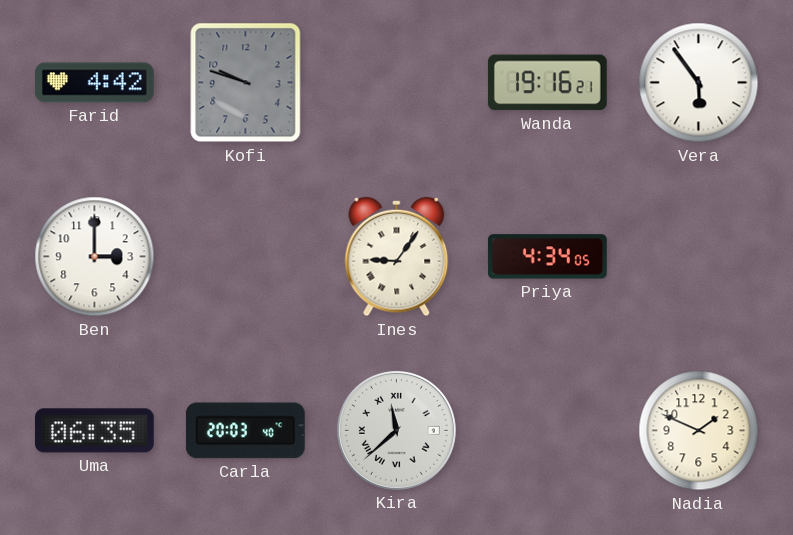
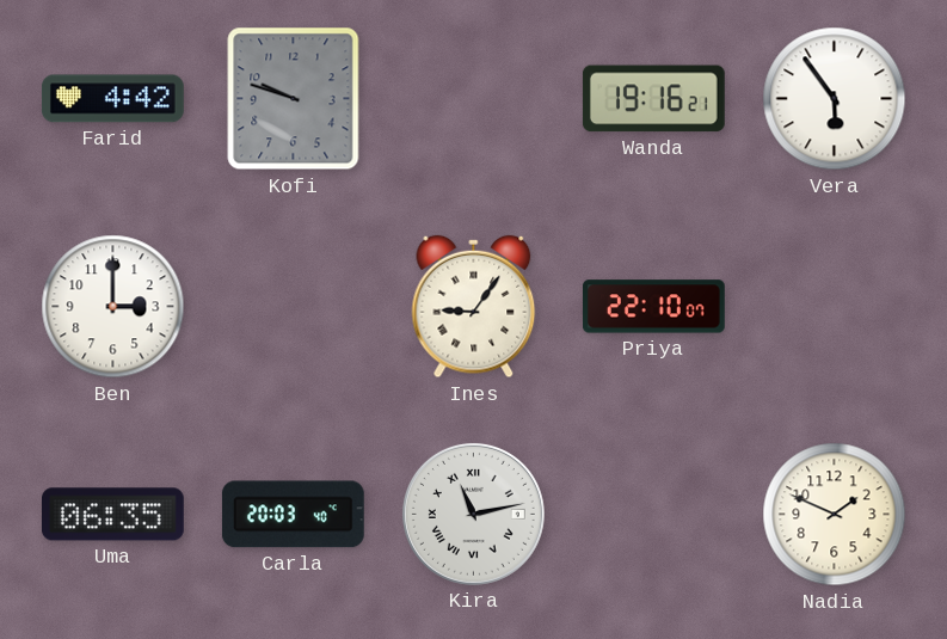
Priya: 4:34 -> 22:10
Kira: 11:38 -> 11:13
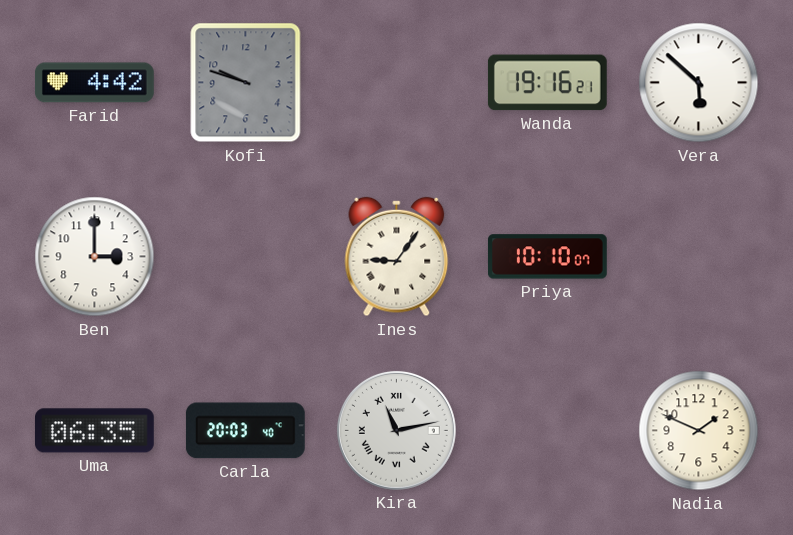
Vera: 5:54 -> 5:52
Priya: 22:10 -> 10:10
